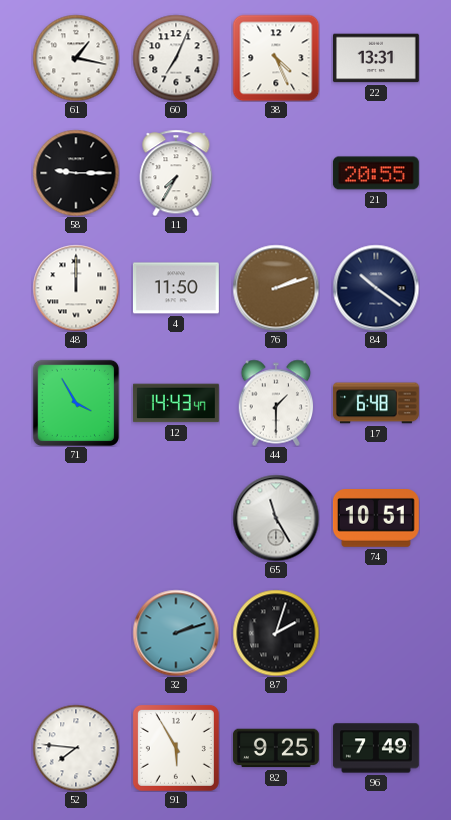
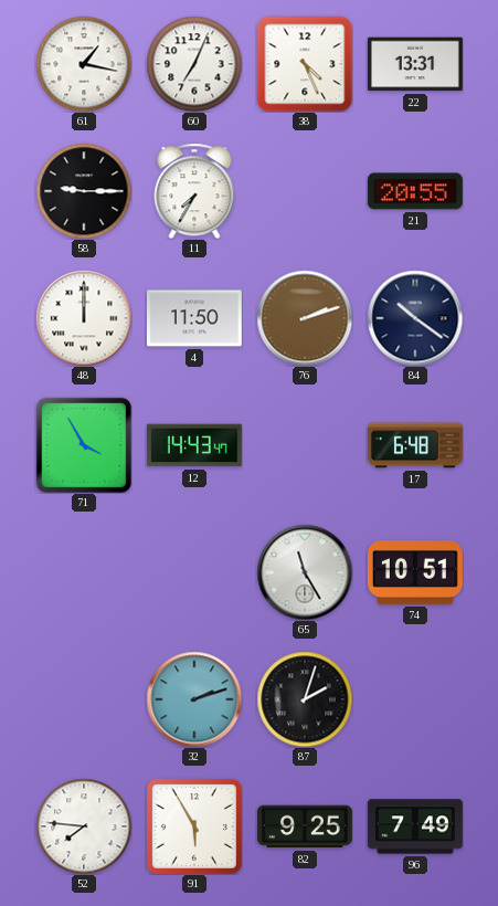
44: 1:30 -> none
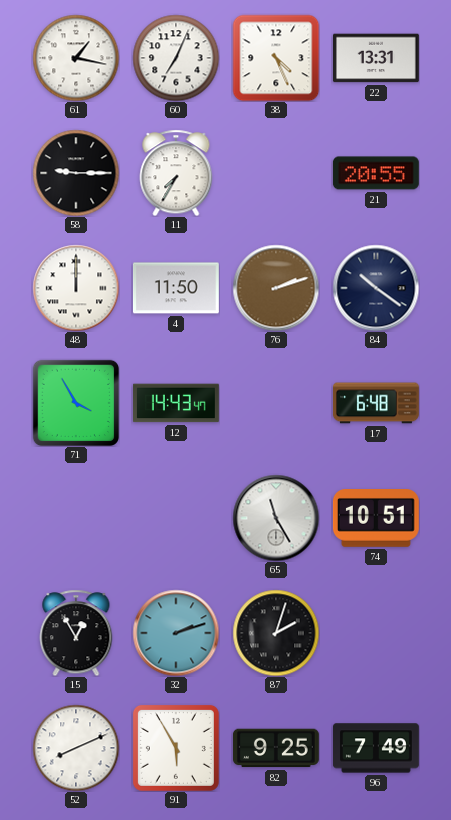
15: none -> 12:55
52: 7:46 -> 8:11
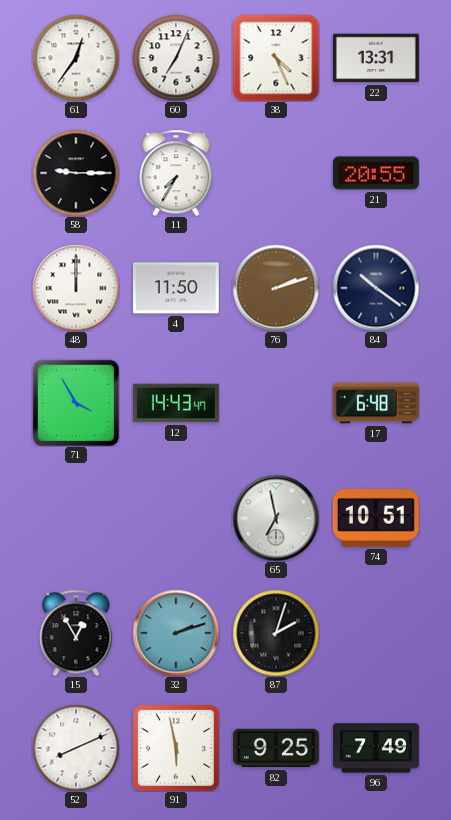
61: 1:17 -> 12:36
65: 11:25 -> 6:58
91: 5:55 -> 5:58
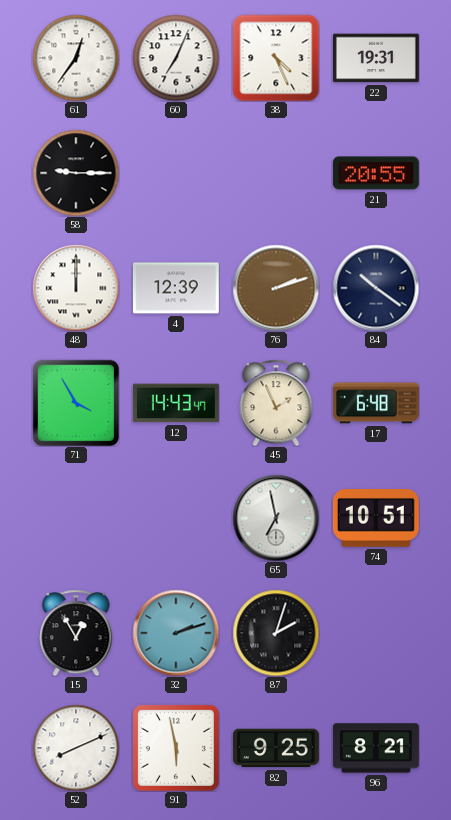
22: 13:31 -> 19:31
11: 7:35 -> none
4: 11:50 -> 12:39
45: none -> 1:56
96: 7:49 -> 8:21
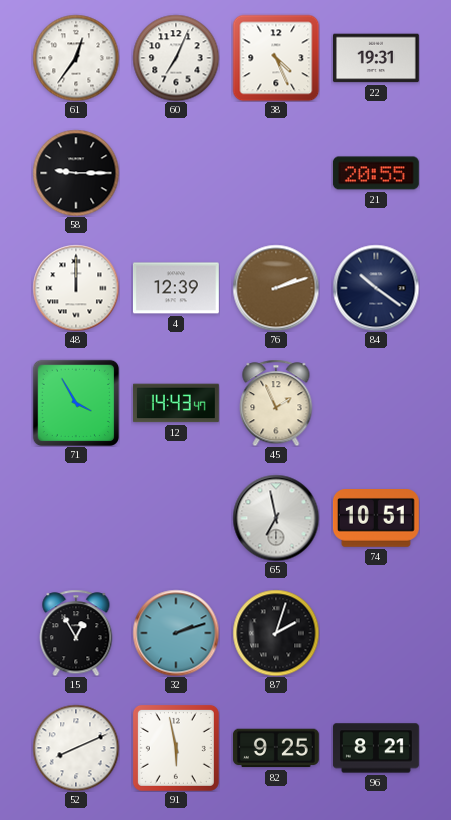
17: 6:48 -> none
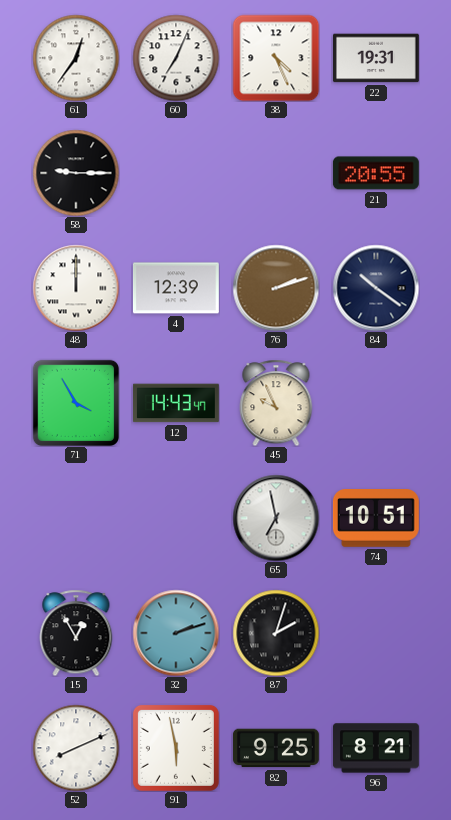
45: 1:56 -> 9:56
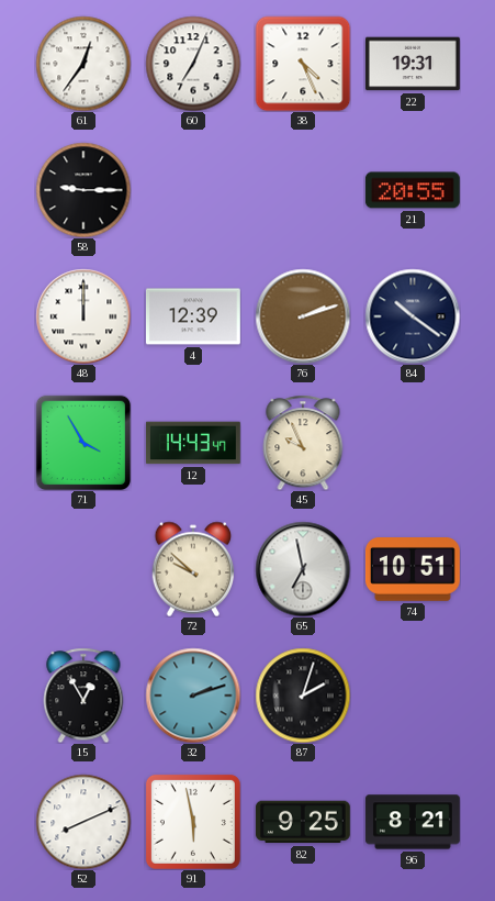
72: none -> 9:52
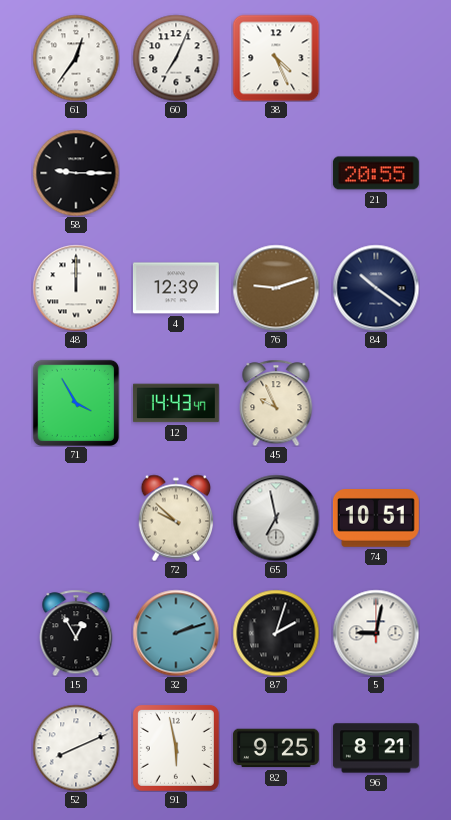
22: 19:31 -> none
76: 2:12 -> 9:12
5: none -> 9:02
